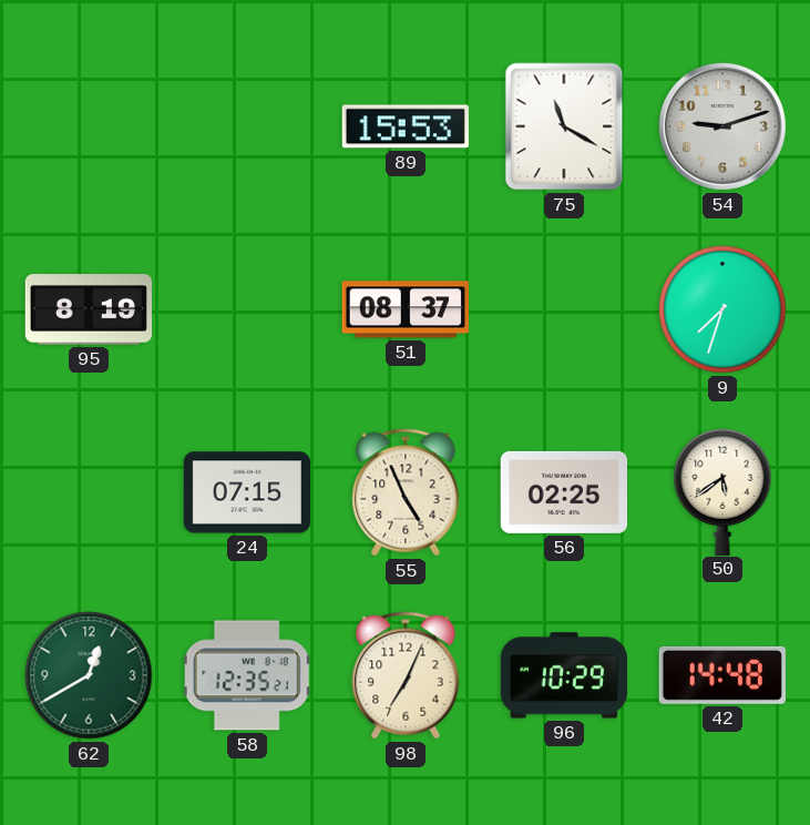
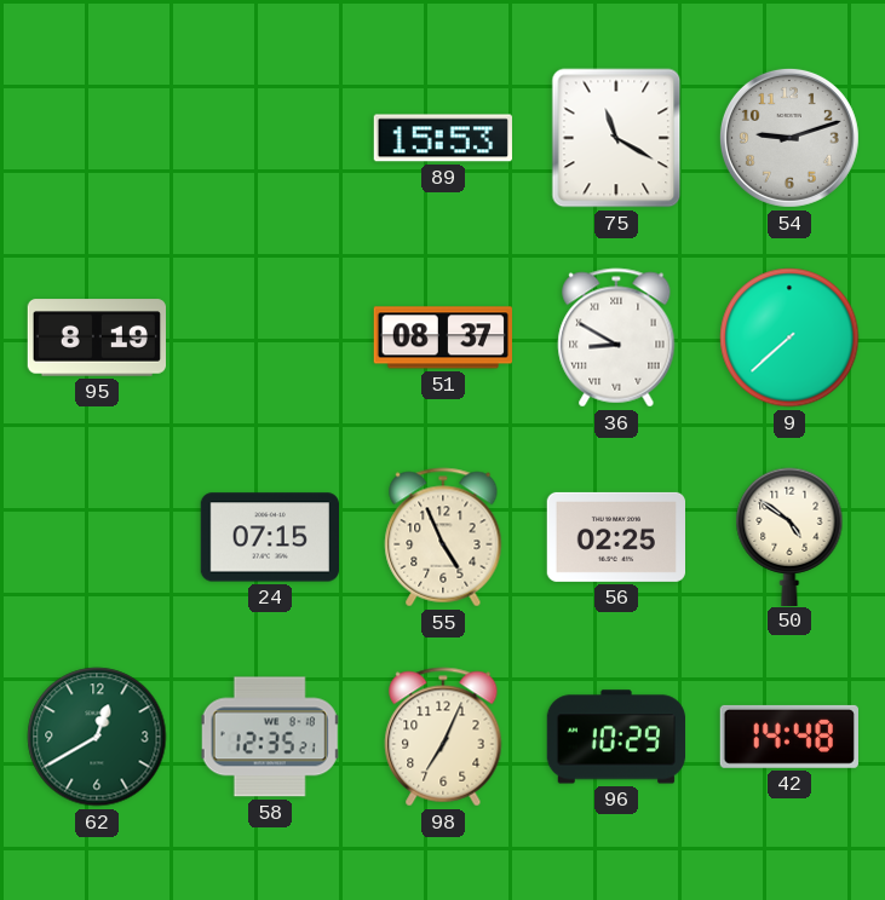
36: none -> 8:50
9: 7:33 -> 7:38
50: 5:39 -> 4:51
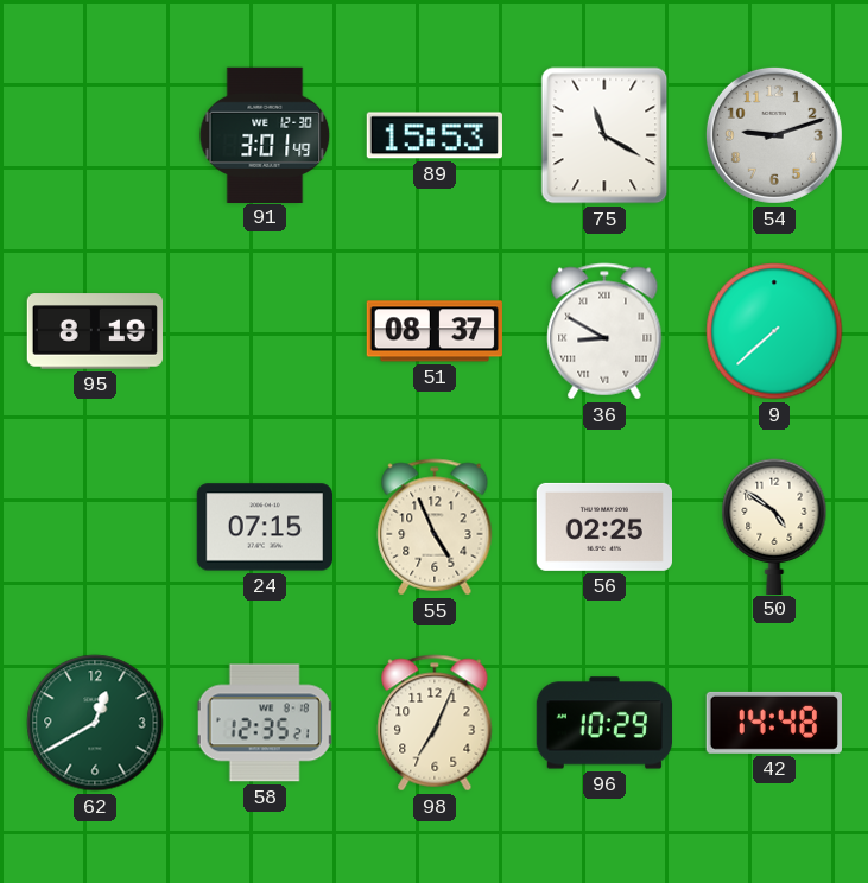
91: none -> 3:01
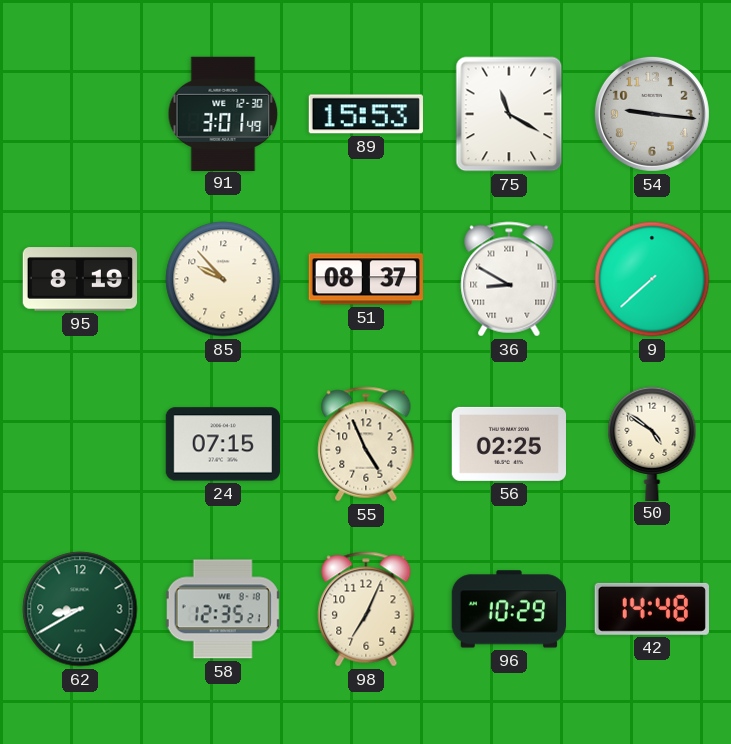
54: 9:12 -> 9:16
85: none -> 9:53
62: 12:40 -> 8:40
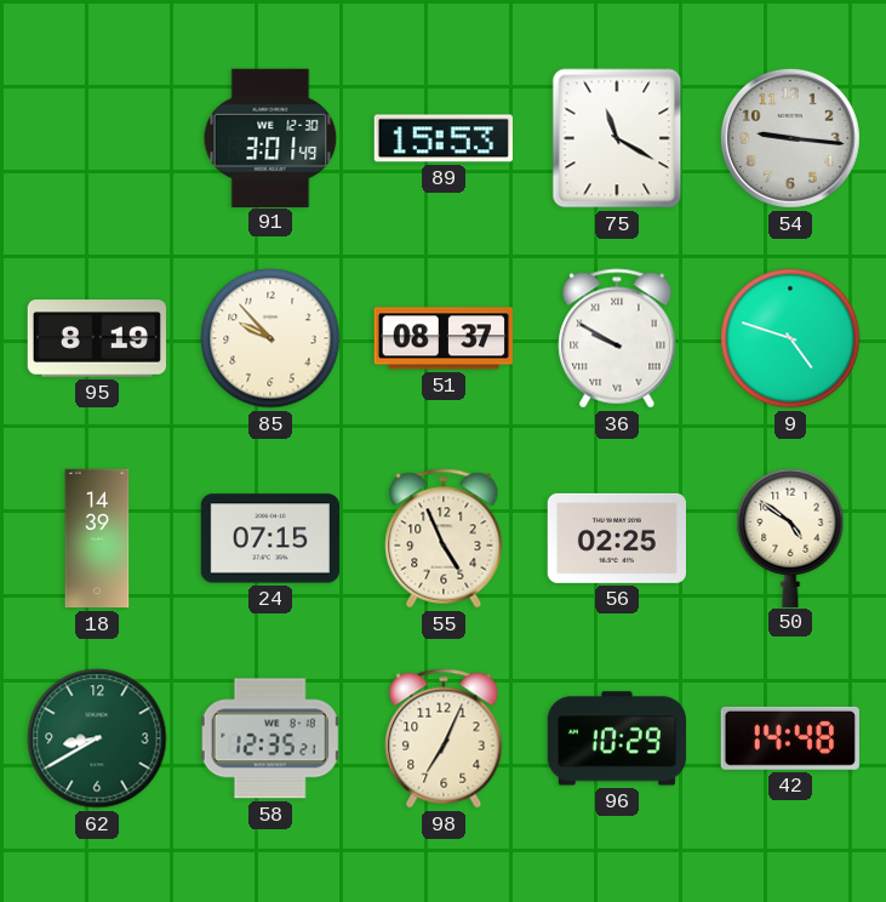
36: 8:50 -> 9:50
9: 7:38 -> 4:48
18: none -> 14:39
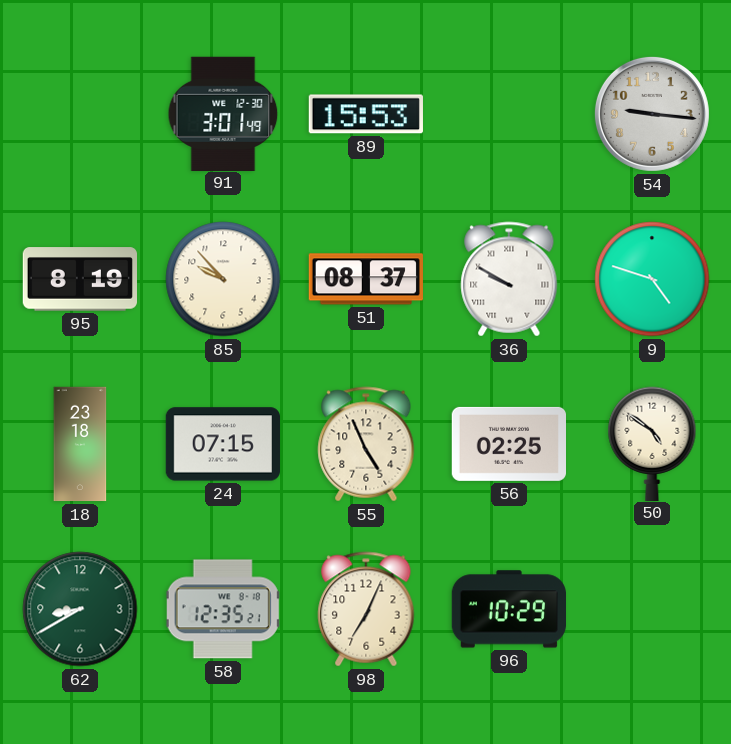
75: 11:20 -> none
18: 14:39 -> 23:18
42: 14:48 -> none
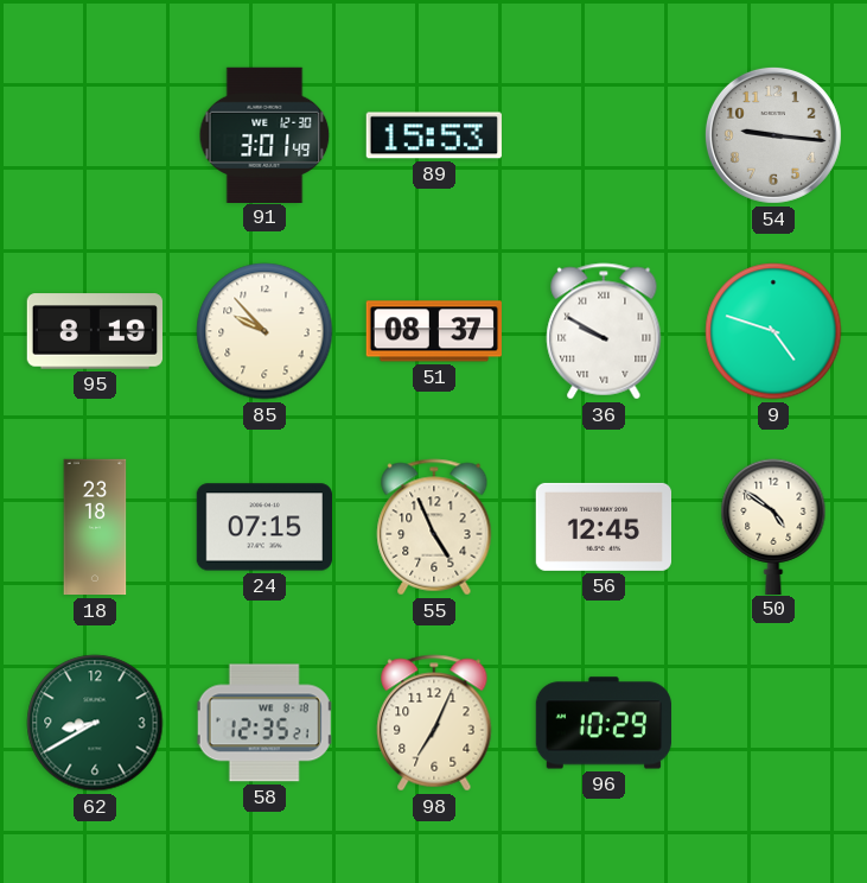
56: 02:25 -> 12:45
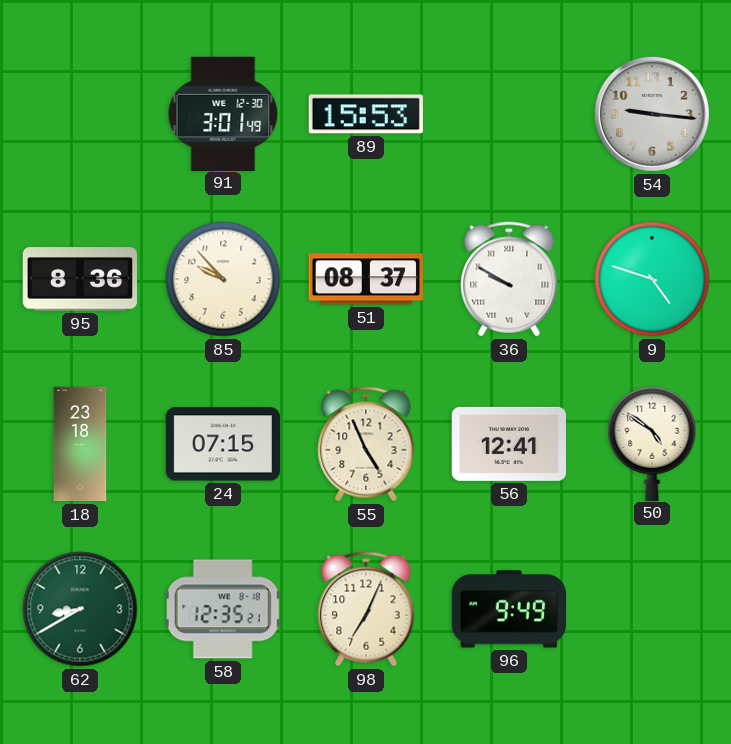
95: 8:19 -> 8:36
56: 12:45 -> 12:41
96: 10:29 -> 9:49
